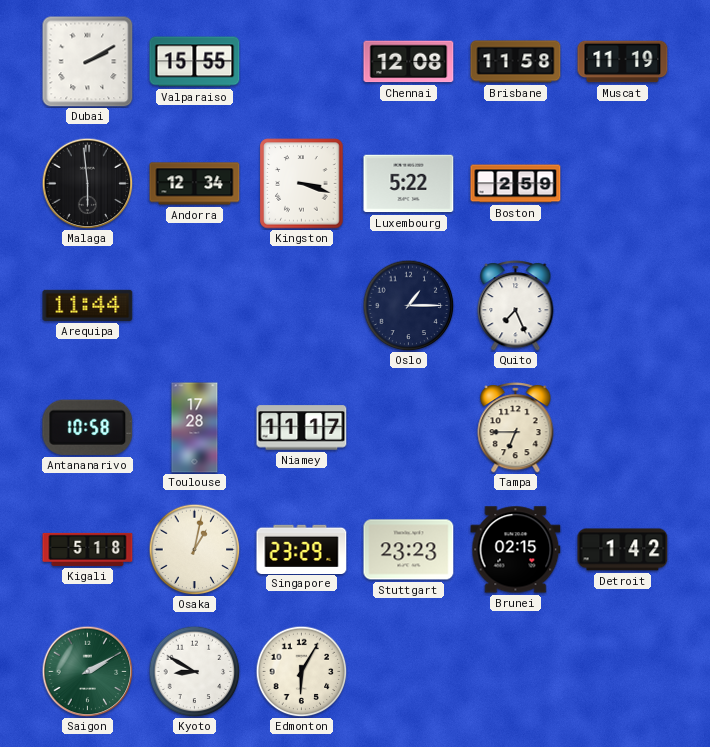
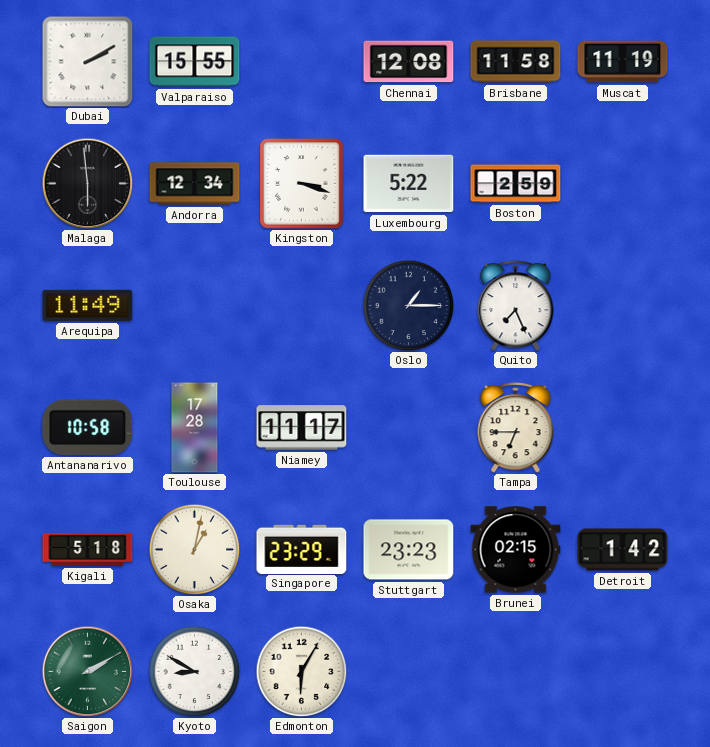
Arequipa: 11:44 -> 11:49
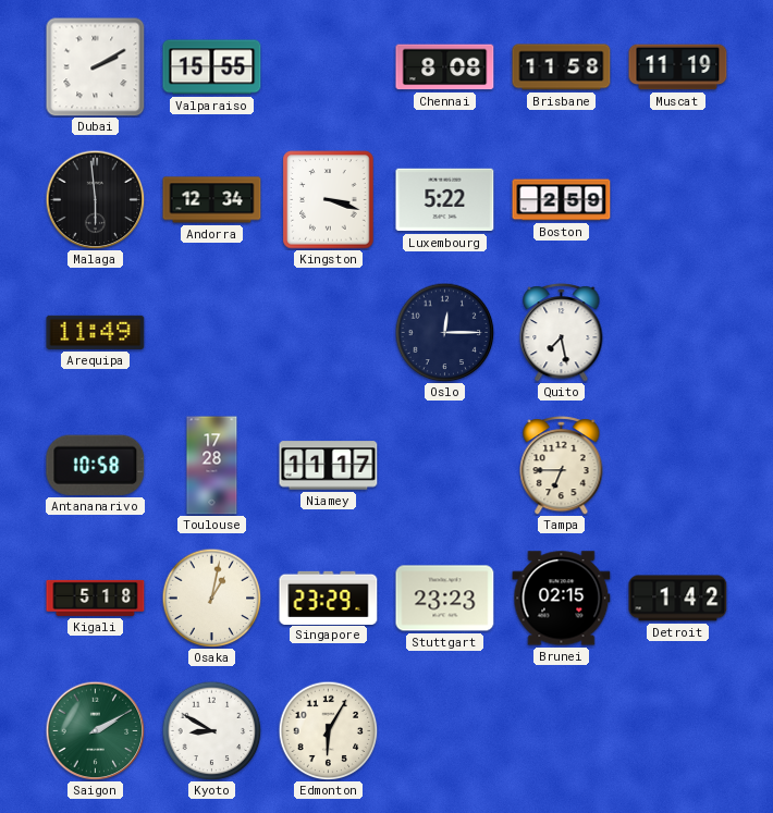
Chennai: 12:08 -> 8:08
Oslo: 1:15 -> 12:15
Quito: 7:26 -> 7:28
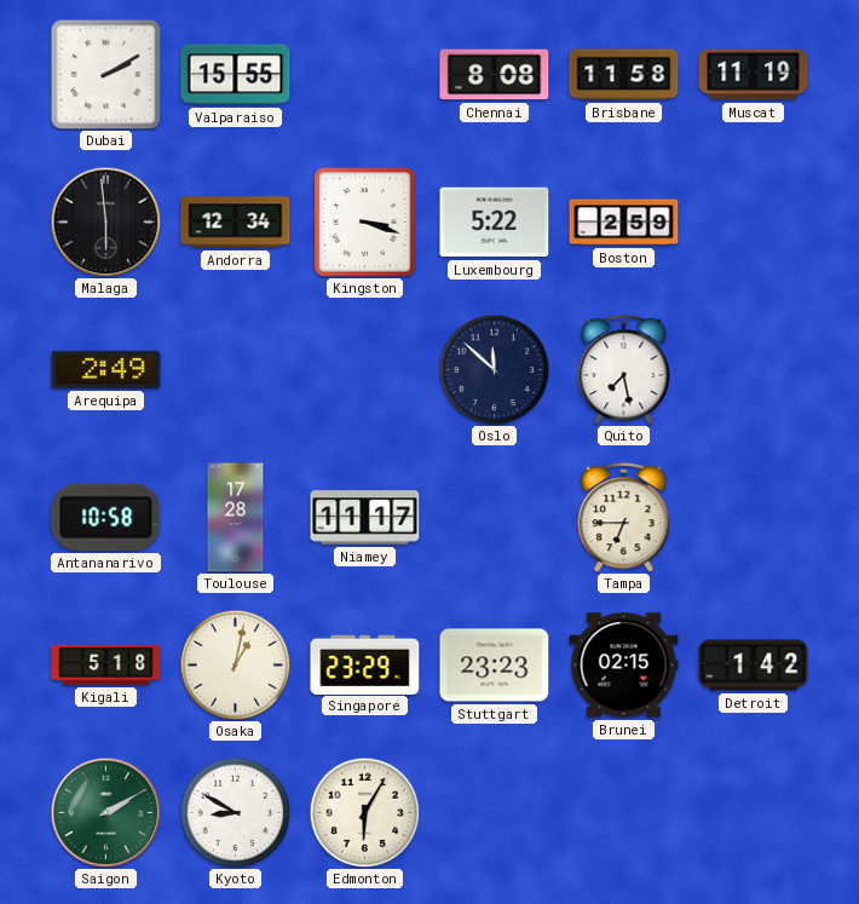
Arequipa: 11:49 -> 2:49
Oslo: 12:15 -> 11:52
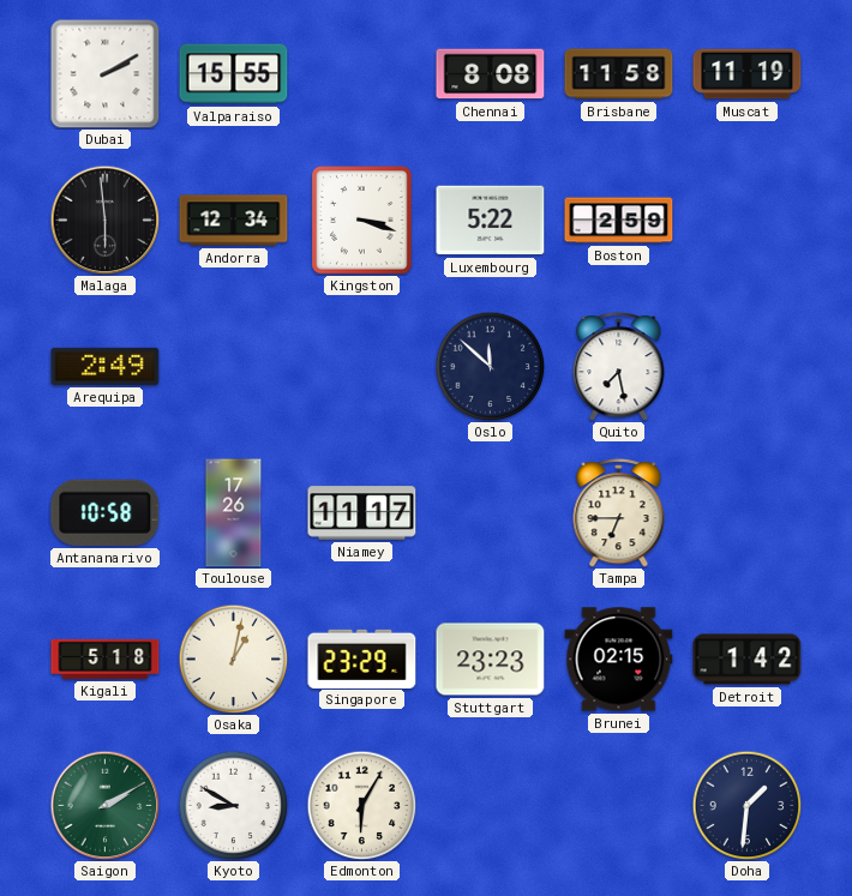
Toulouse: 17:28 -> 17:26
Doha: none -> 1:31
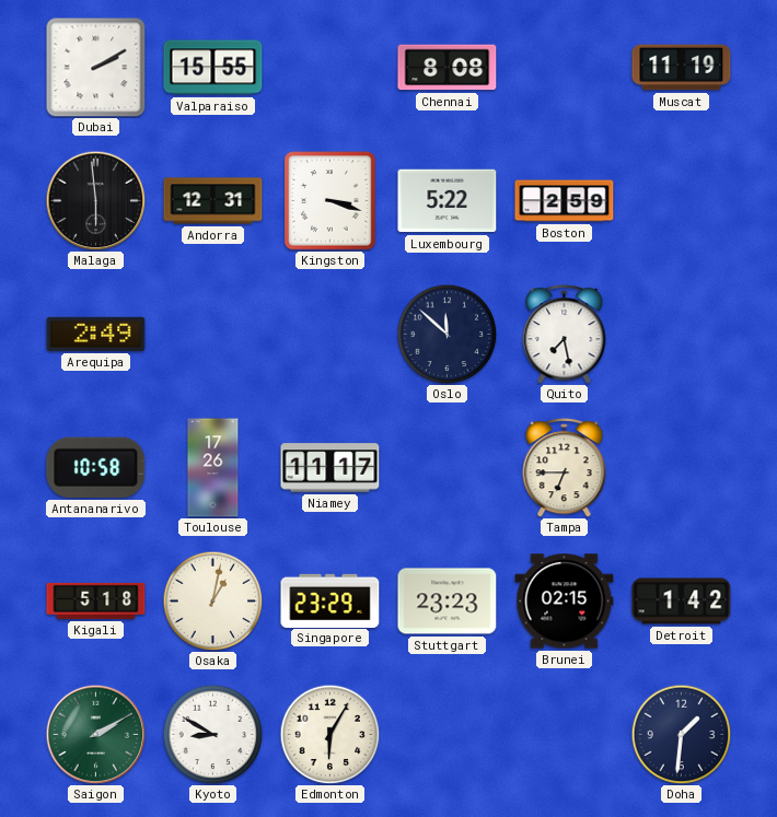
Brisbane: 11:58 -> none
Andorra: 12:34 -> 12:31
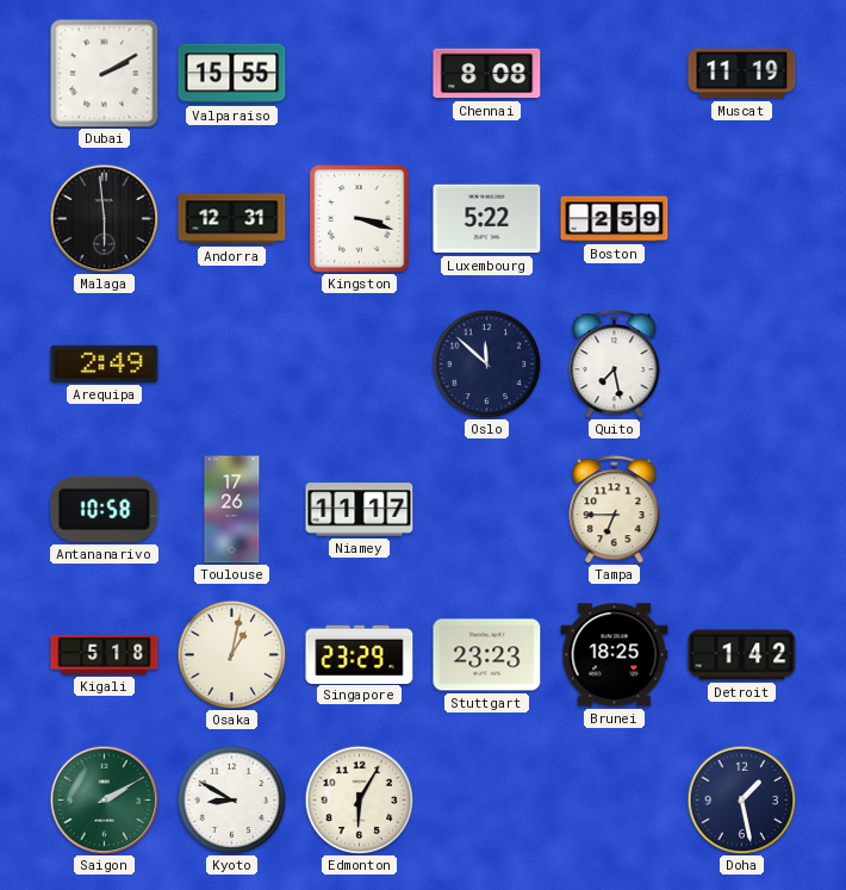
Brunei: 02:15 -> 18:25
Doha: 1:31 -> 1:28
